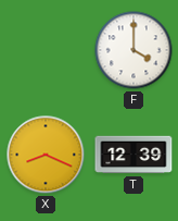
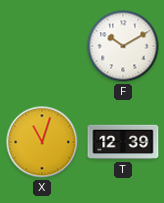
F: 4:00 -> 10:10
X: 8:19 -> 11:03
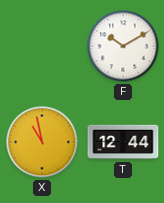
X: 11:03 -> 10:58
T: 12:39 -> 12:44
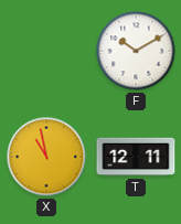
T: 12:44 -> 12:11
